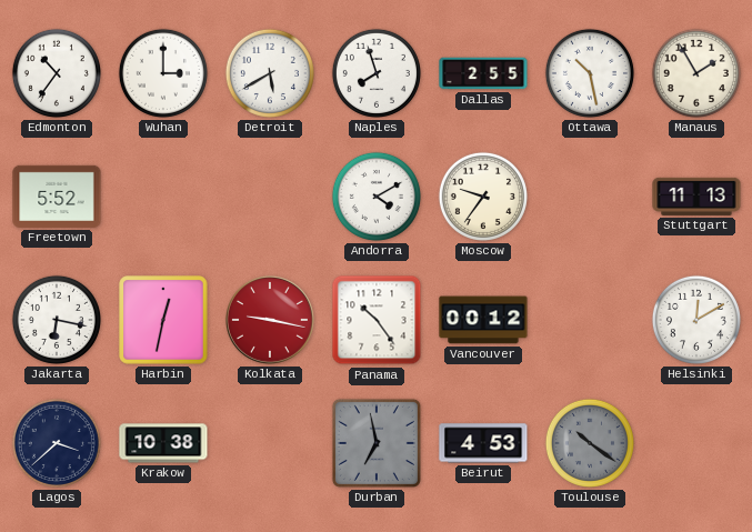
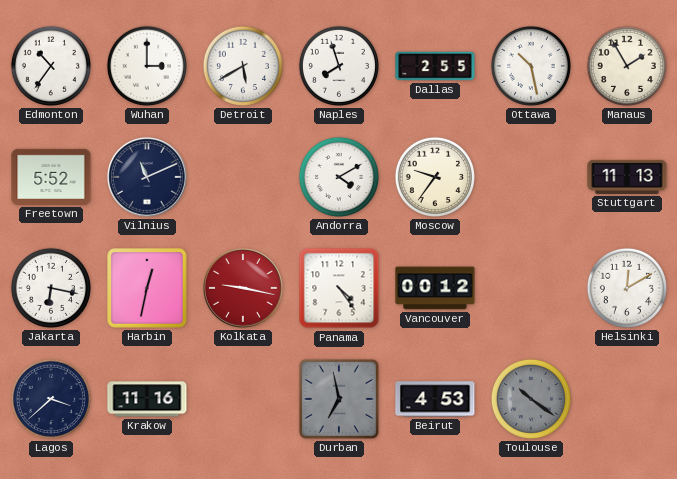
Vilnius: none -> 11:11
Panama: 10:24 -> 4:24
Krakow: 10:38 -> 11:16
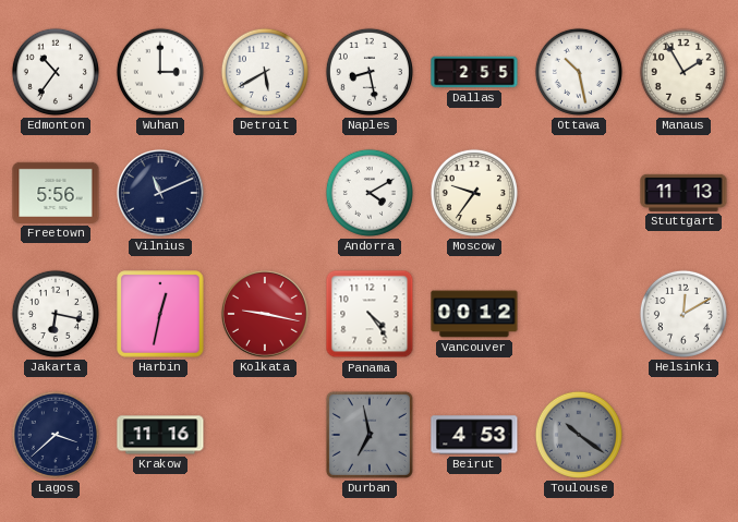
Naples: 7:57 -> 8:28
Freetown: 5:52 -> 5:56
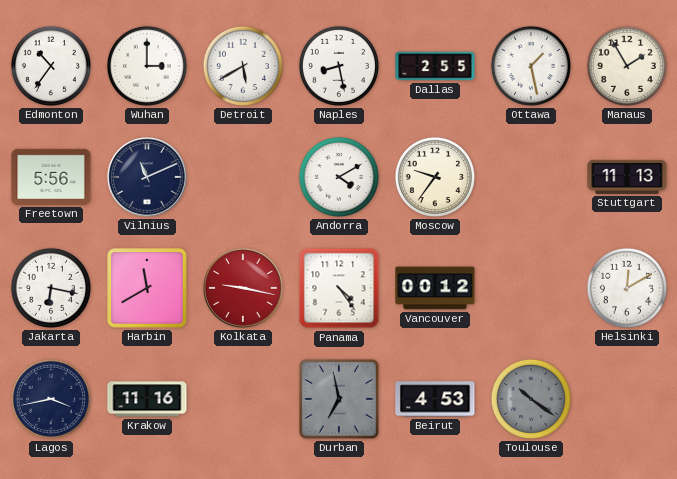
Ottawa: 10:28 -> 1:28
Harbin: 12:32 -> 11:40
Lagos: 3:38 -> 3:43
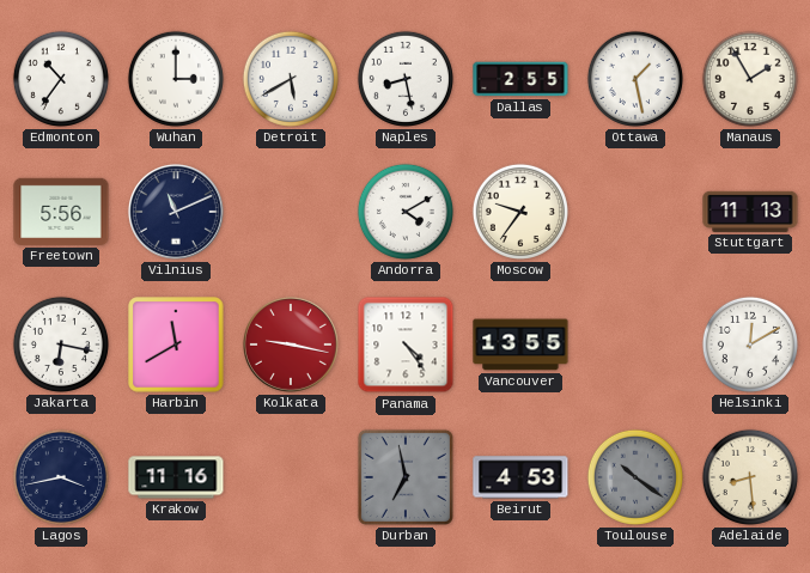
Vancouver: 00:12 -> 13:55
Adelaide: none -> 8:29
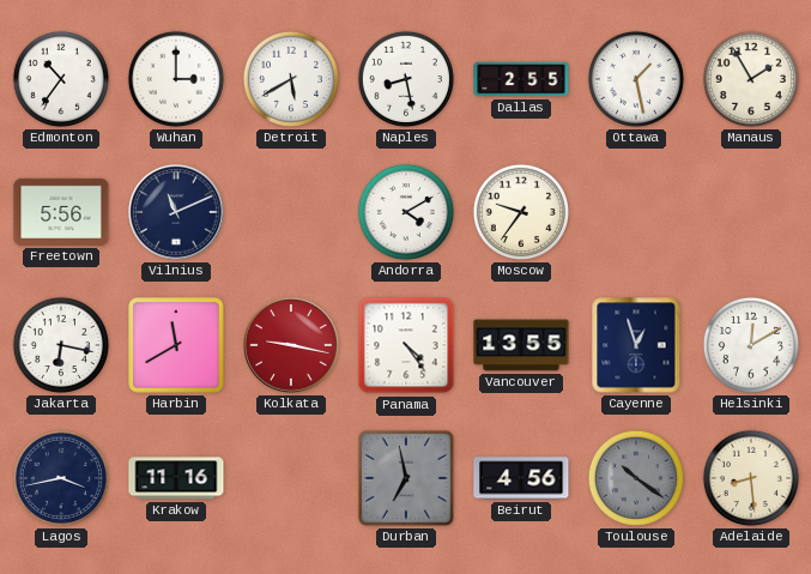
Stuttgart: 11:13 -> none
Cayenne: none -> 12:57
Beirut: 4:53 -> 4:56
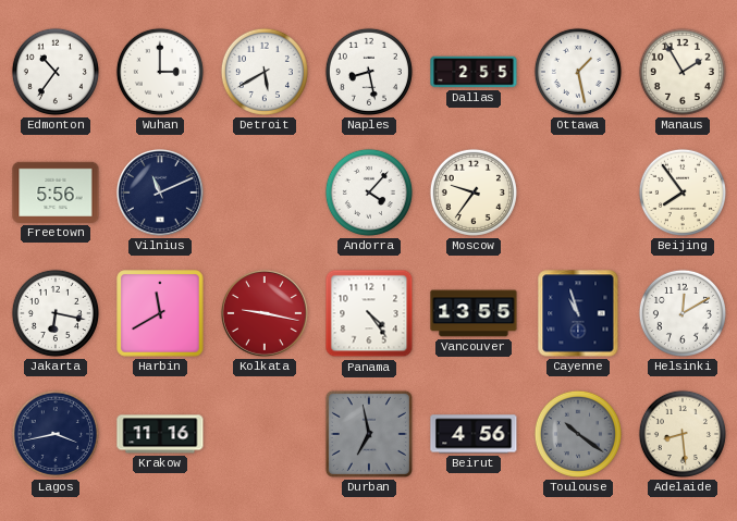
Andorra: 4:10 -> 4:07
Beijing: none -> 7:54
Cayenne: 12:57 -> 10:57
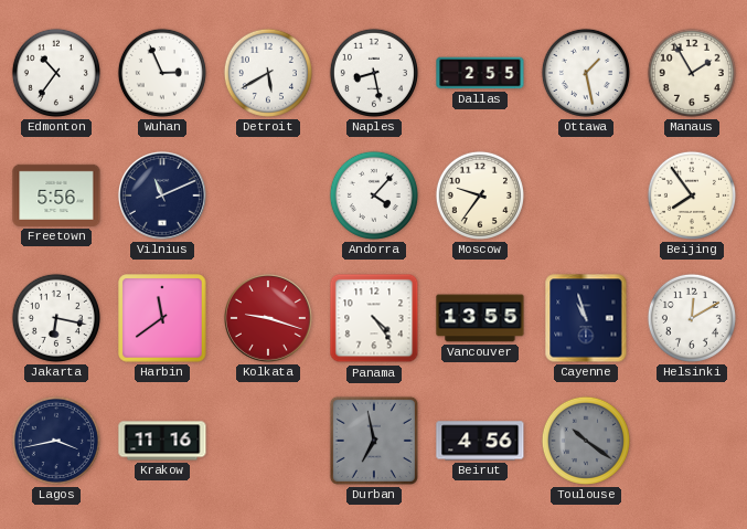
Wuhan: 3:00 -> 2:56
Harbin: 11:40 -> 11:39
Kolkata: 9:17 -> 9:18
Adelaide: 8:29 -> none
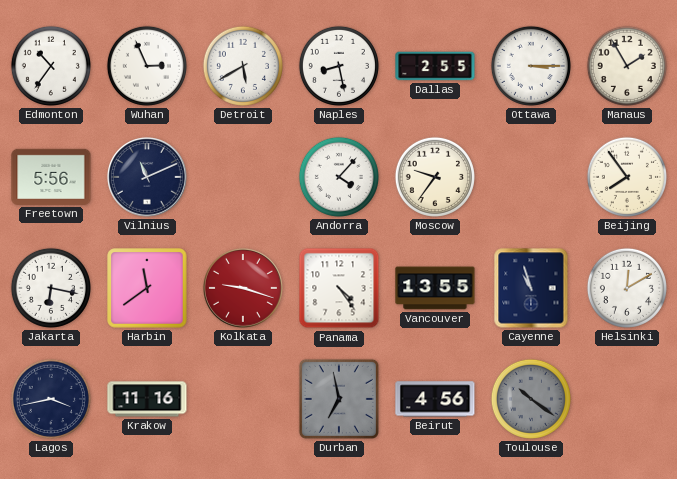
Ottawa: 1:28 -> 3:15
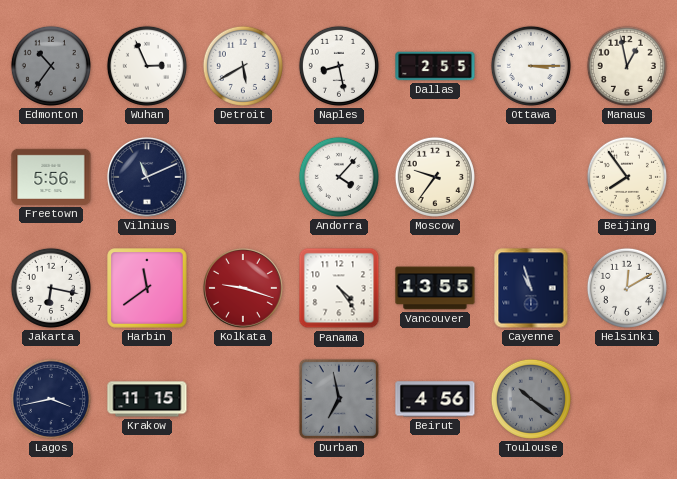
Edmonton dial: white -> grey
Manaus: 1:55 -> 12:58
Krakow: 11:16 -> 11:15
